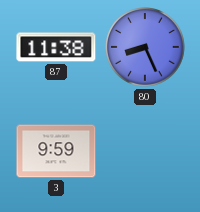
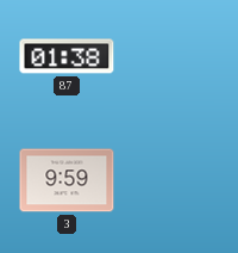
87: 11:38 -> 01:38
80: 8:26 -> none
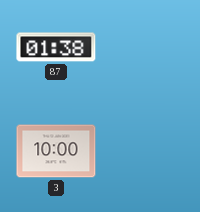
3: 9:59 -> 10:00
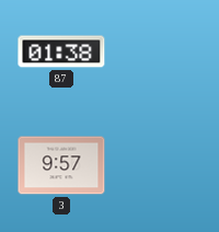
3: 10:00 -> 9:57
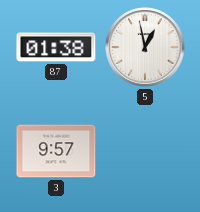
5: none -> 12:58
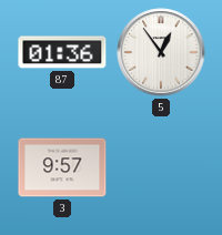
87: 01:38 -> 01:36
5: 12:58 -> 12:54
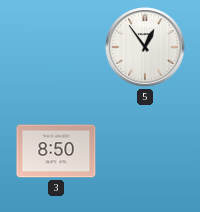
87: 01:36 -> none
3: 9:57 -> 8:50
